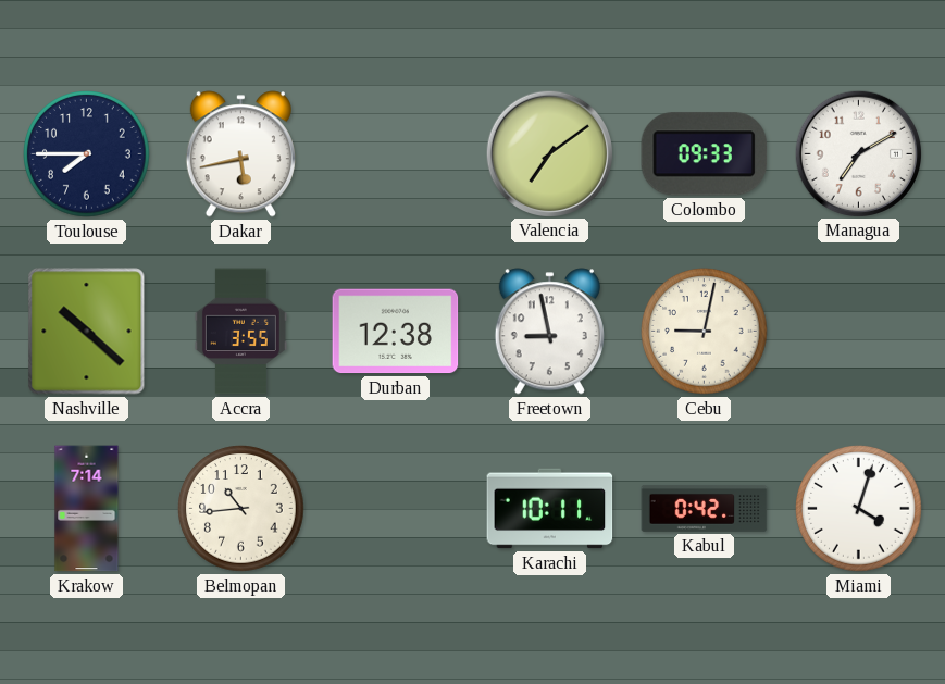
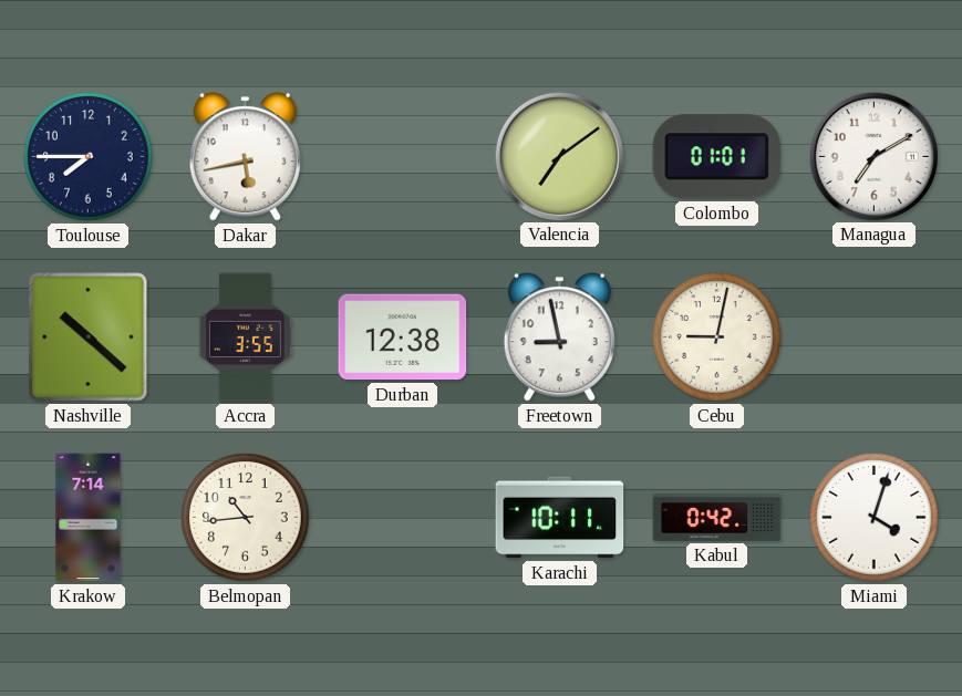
Colombo: 09:33 -> 01:01
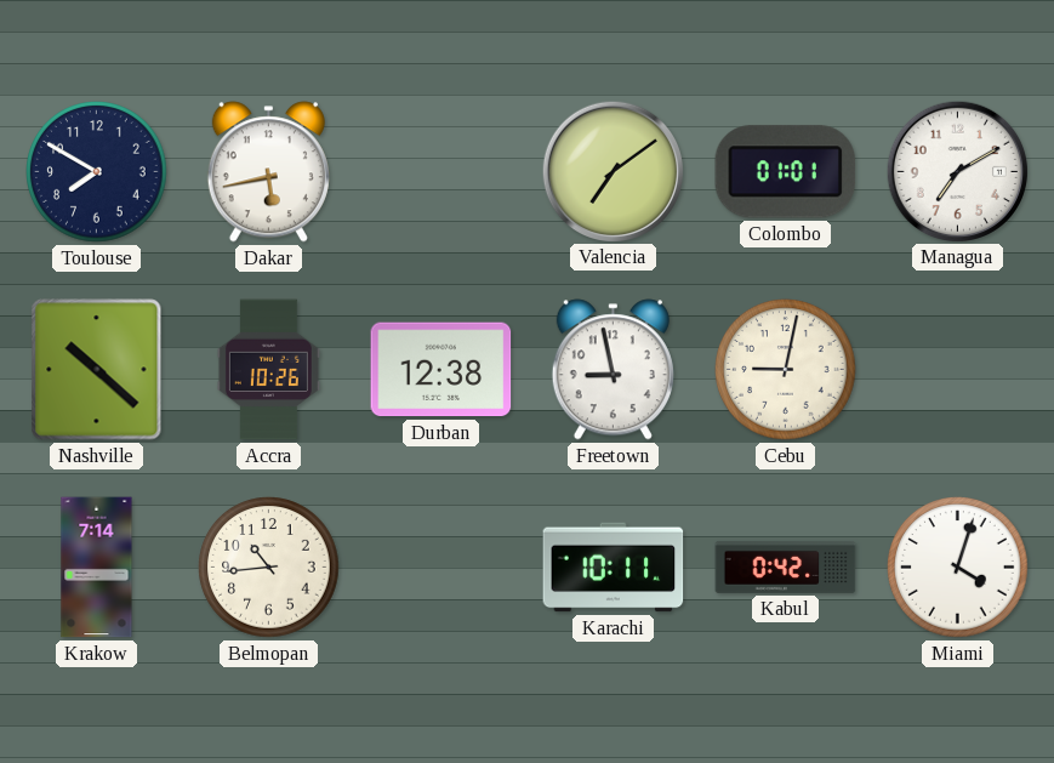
Toulouse: 7:45 -> 7:50
Accra: 3:55 -> 10:26
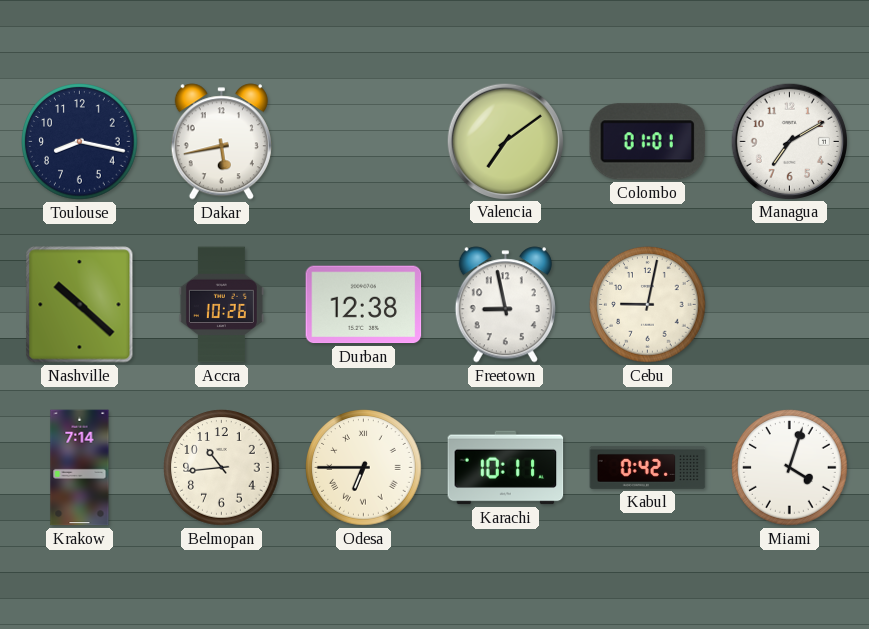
Toulouse: 7:50 -> 8:17
Odesa: none -> 6:45
